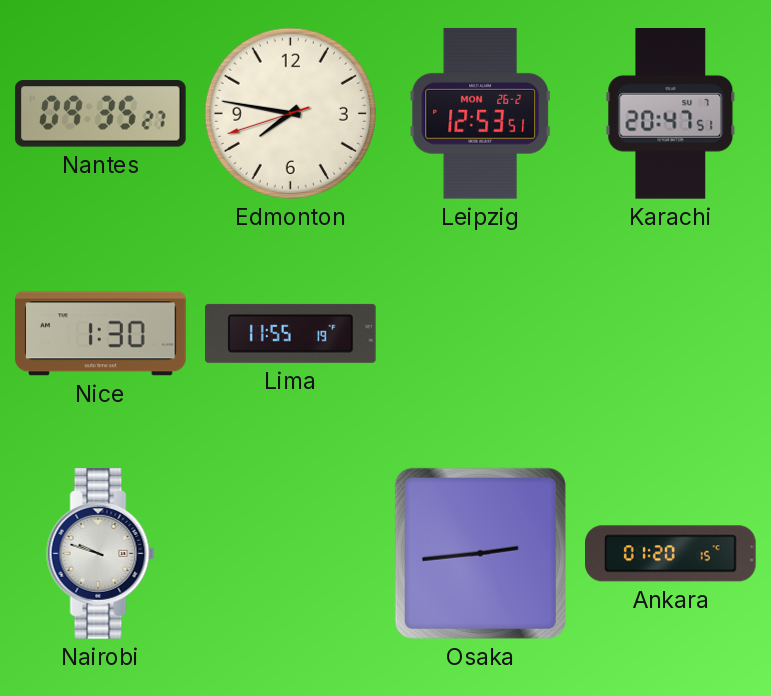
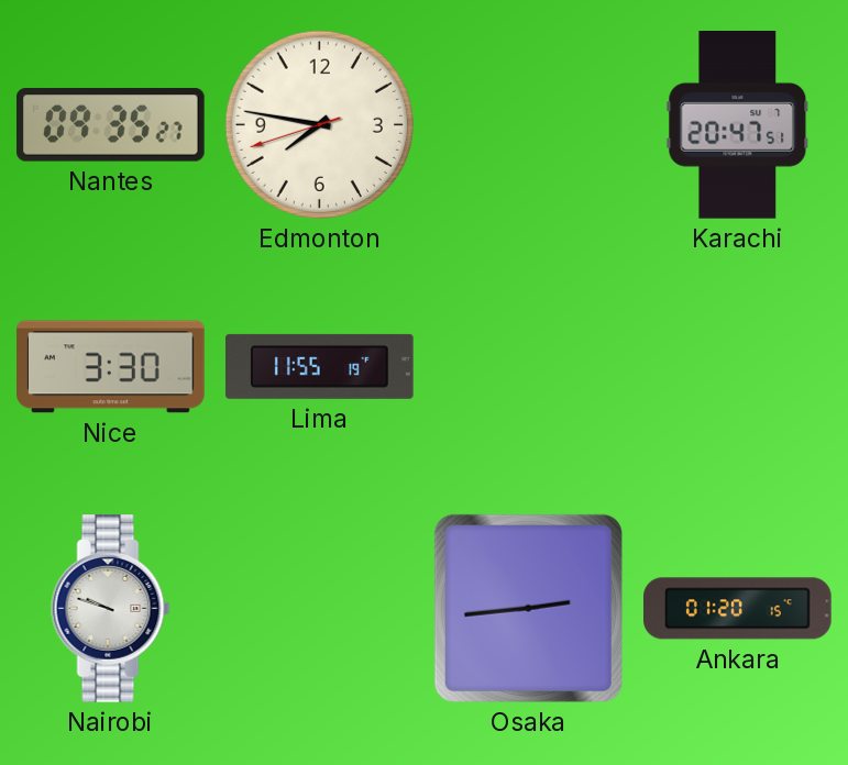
Leipzig: 12:53 -> none
Nice: 1:30 -> 3:30
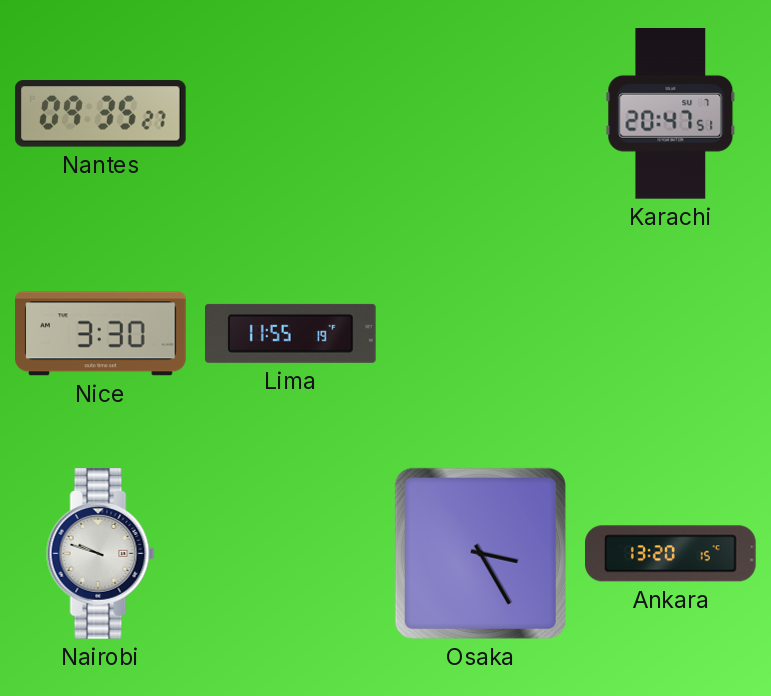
Edmonton: 7:46 -> none
Osaka: 2:44 -> 3:25
Ankara: 01:20 -> 13:20
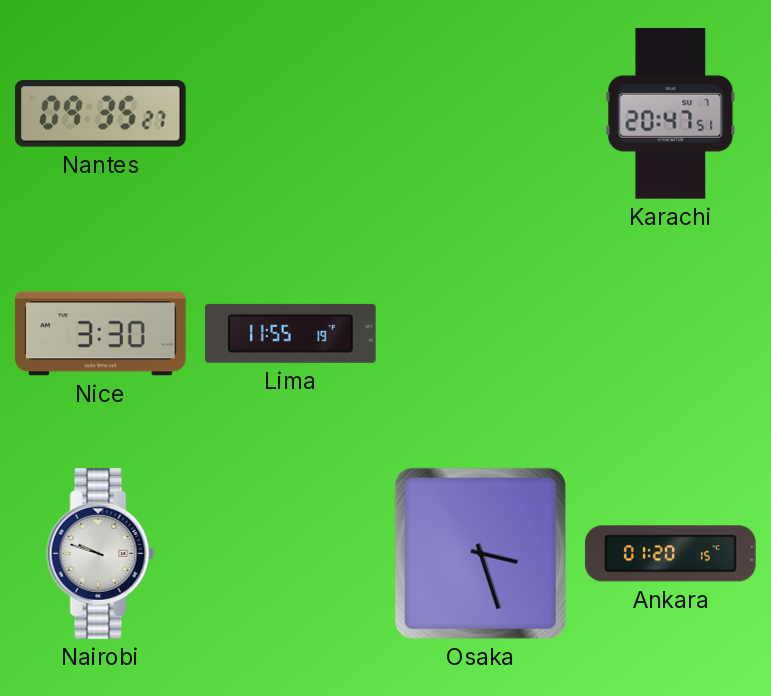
Osaka: 3:25 -> 3:27
Ankara: 13:20 -> 01:20
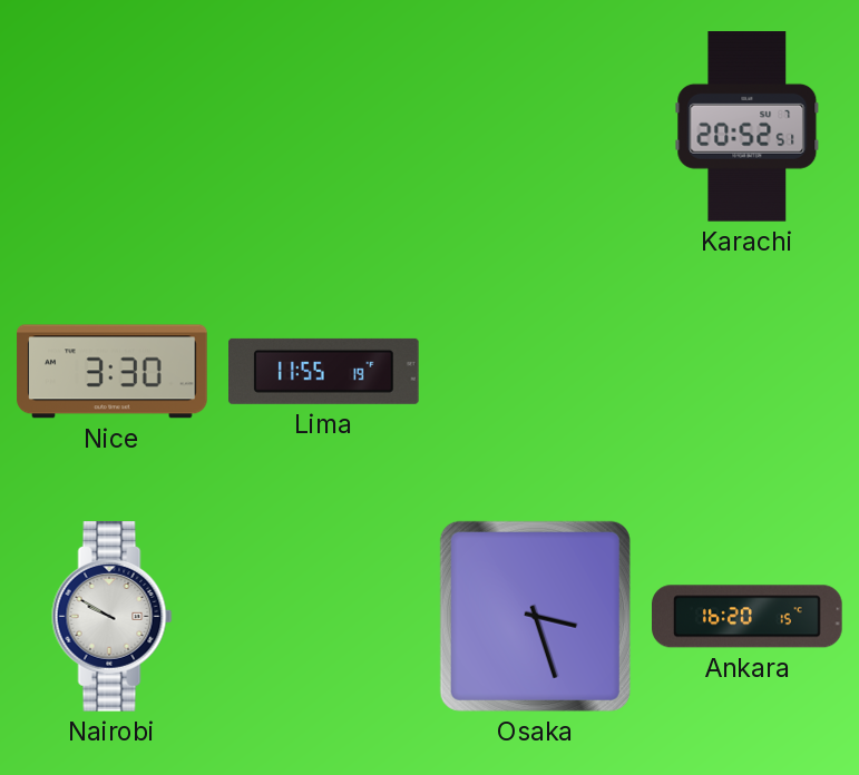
Nantes: 09:35 -> none
Karachi: 20:47 -> 20:52
Nairobi: 9:48 -> 9:50
Ankara: 01:20 -> 16:20
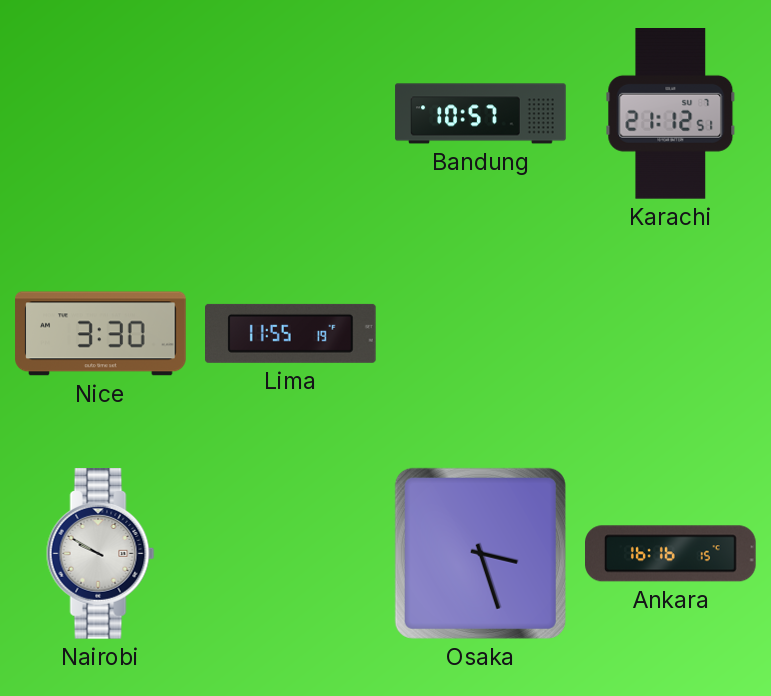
Bandung: none -> 10:57
Karachi: 20:52 -> 21:12
Ankara: 16:20 -> 16:16
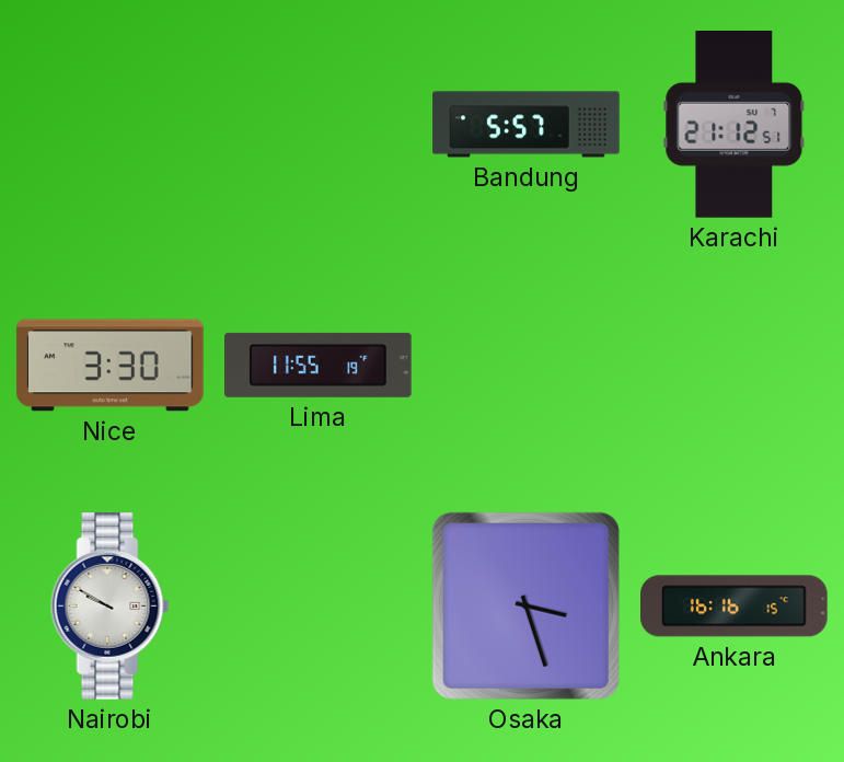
Bandung: 10:57 -> 5:57
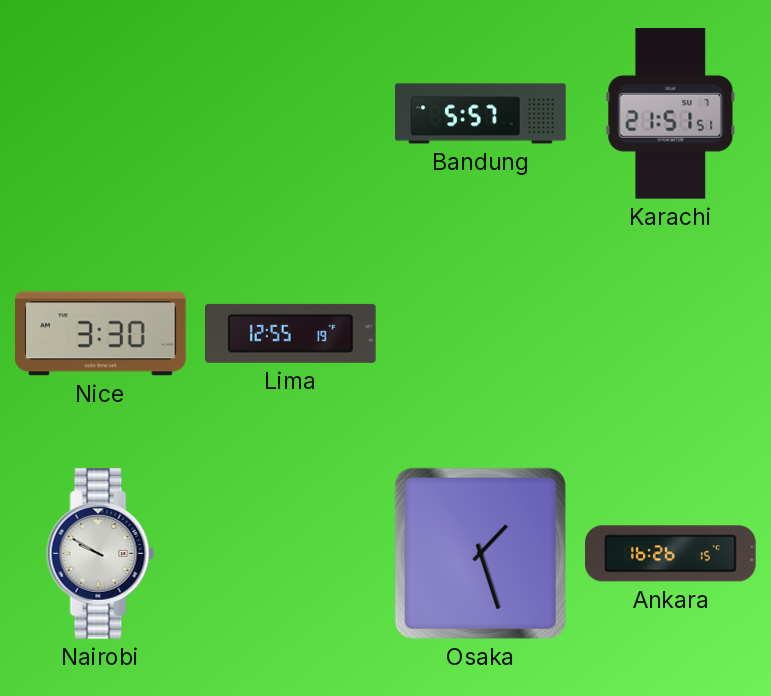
Karachi: 21:12 -> 21:51
Lima: 11:55 -> 12:55
Osaka: 3:27 -> 1:27
Ankara: 16:16 -> 16:26
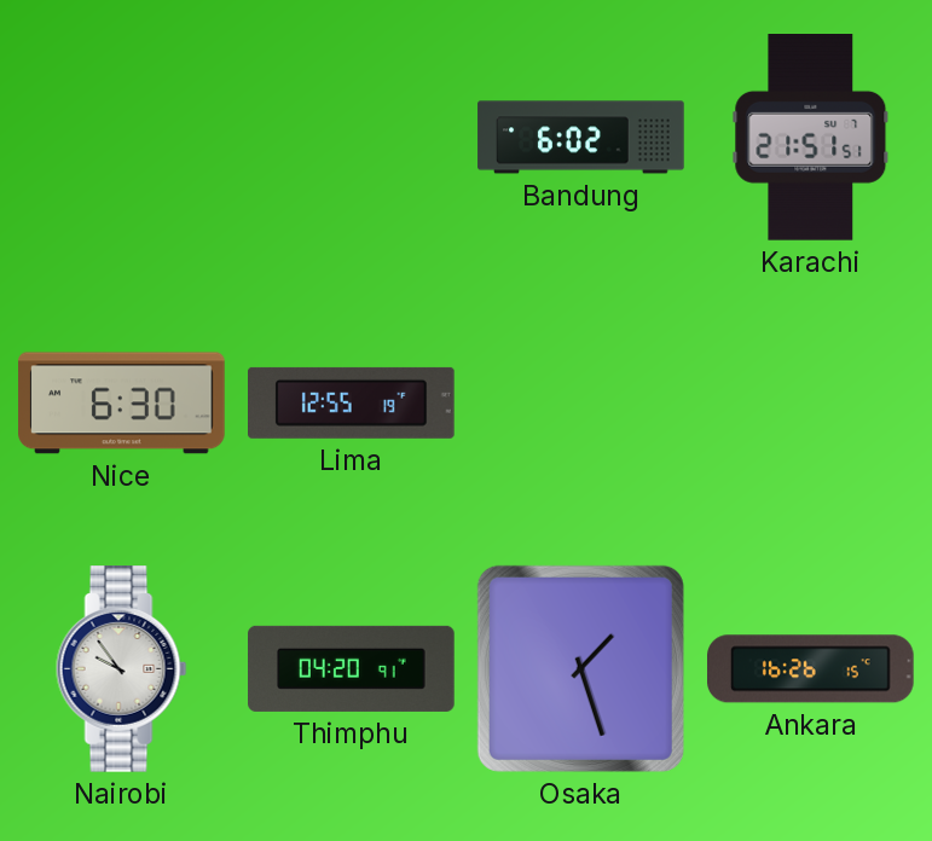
Bandung: 5:57 -> 6:02
Nice: 3:30 -> 6:30
Nairobi: 9:50 -> 9:54
Thimphu: none -> 04:20
